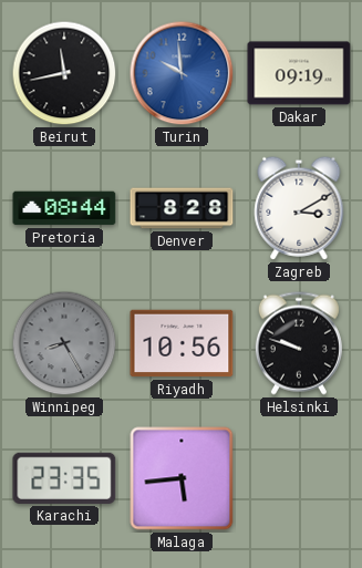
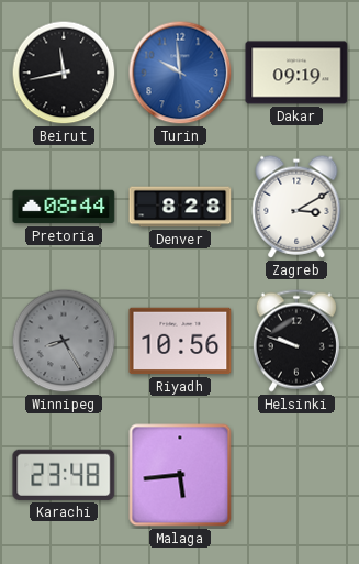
Karachi: 23:35 -> 23:48
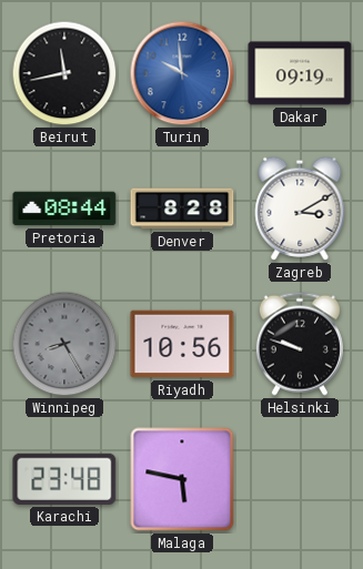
Malaga: 5:44 -> 5:47
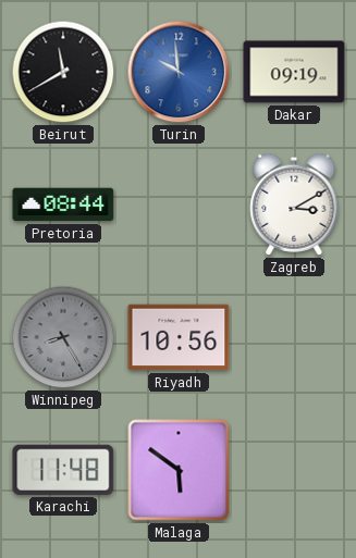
Beirut: 11:43 -> 11:40
Denver: 8:28 -> none
Helsinki: 9:48 -> none
Karachi: 23:48 -> 11:48
Malaga: 5:47 -> 5:51
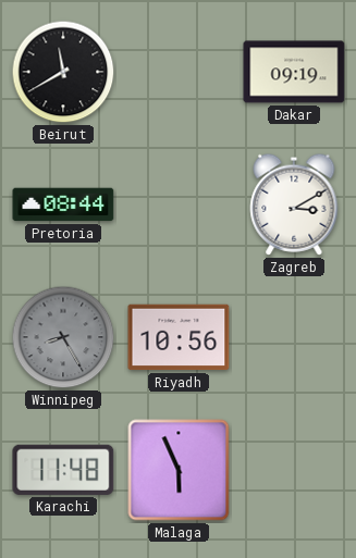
Turin: 9:59 -> none
Malaga: 5:51 -> 5:56
